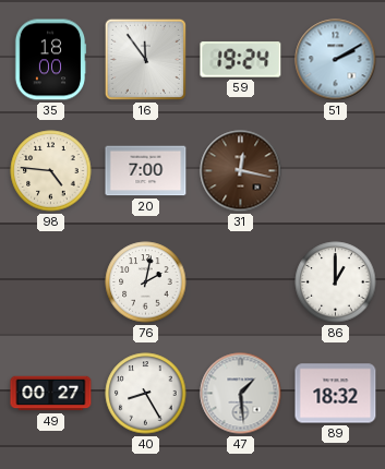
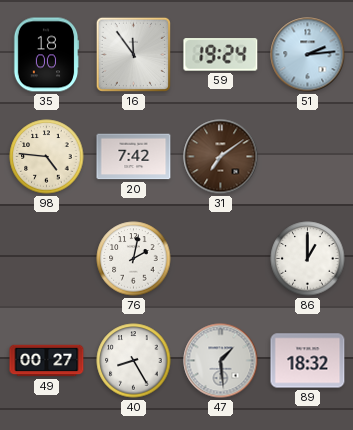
51: 2:10 -> 2:14
20: 7:00 -> 7:42
31: 12:17 -> 7:09
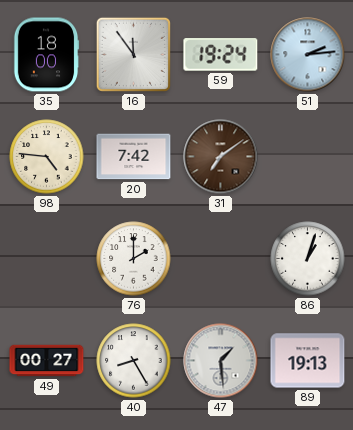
76: 2:02 -> 2:00
86: 1:00 -> 1:03
89: 18:32 -> 19:13
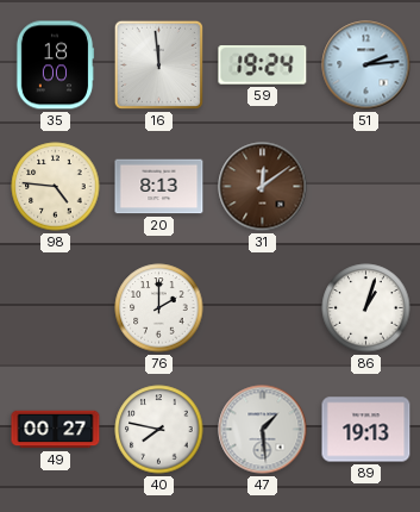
16: 11:54 -> 11:59
20: 7:42 -> 8:13
31: 7:09 -> 12:09
40: 8:25 -> 7:47
